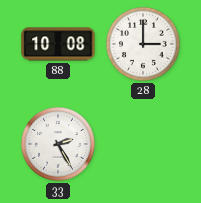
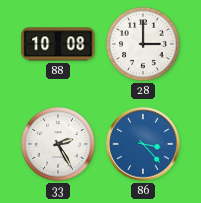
86: none -> 3:23
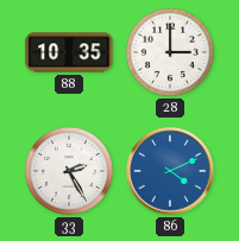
88: 10:08 -> 10:35
86: 3:23 -> 4:11
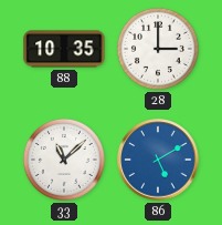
33: 2:25 -> 11:08
86: 4:11 -> 5:10
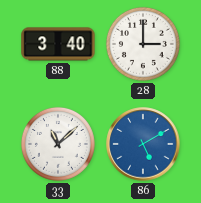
88: 10:35 -> 3:40
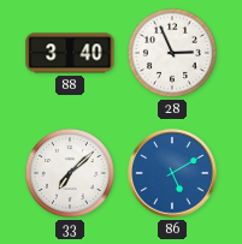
28: 3:00 -> 2:56
33: 11:08 -> 7:08
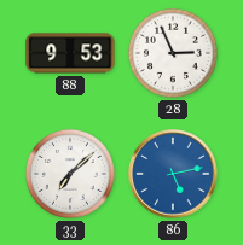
88: 3:40 -> 9:53
86: 5:10 -> 5:13
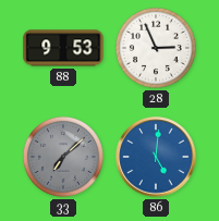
33 dial: white -> grey
86: 5:13 -> 5:01
